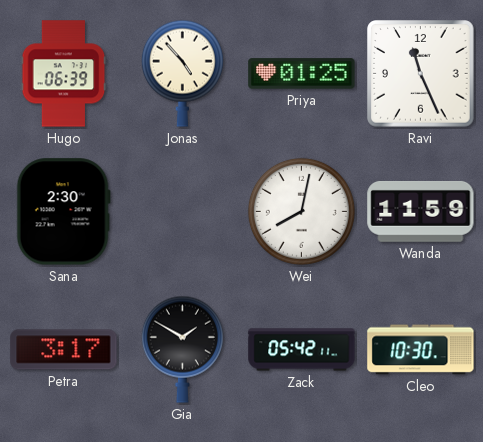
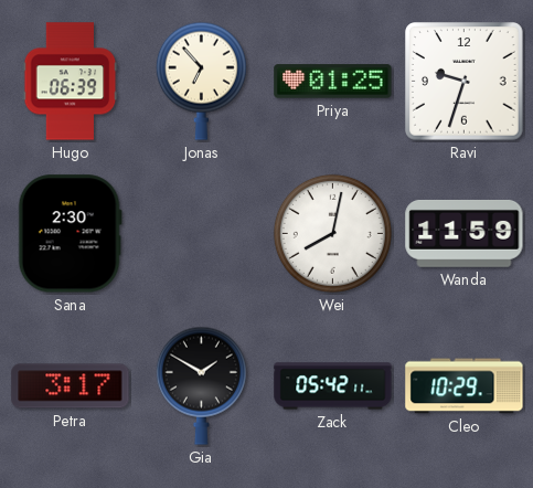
Jonas: 4:53 -> 6:53
Ravi: 11:26 -> 9:33
Cleo: 10:30 -> 10:29
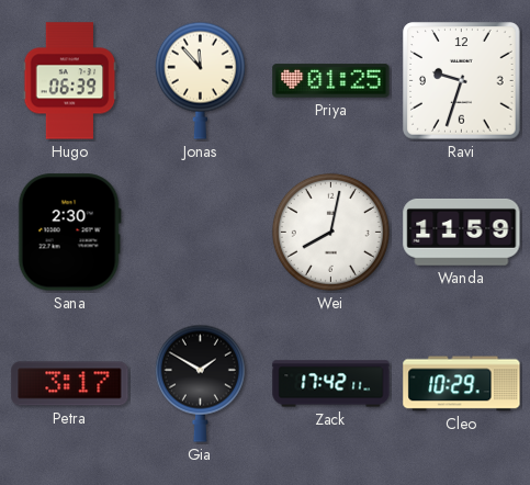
Jonas: 6:53 -> 11:53
Zack: 05:42 -> 17:42
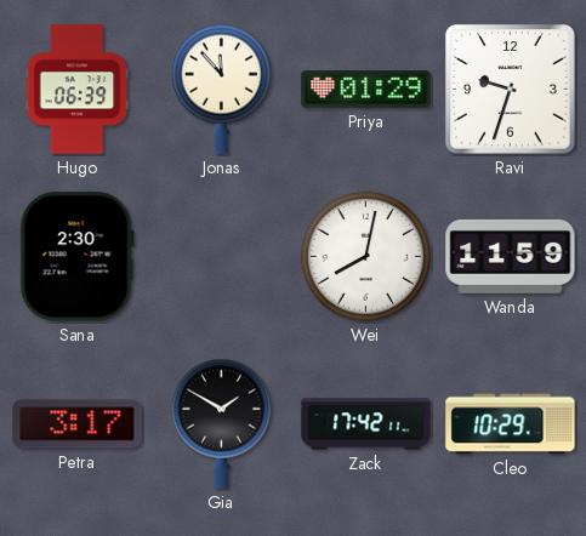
Priya: 01:25 -> 01:29
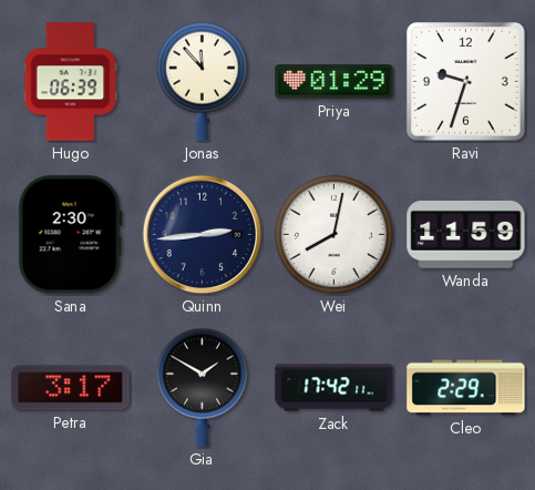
Quinn: none -> 2:44
Cleo: 10:29 -> 2:29
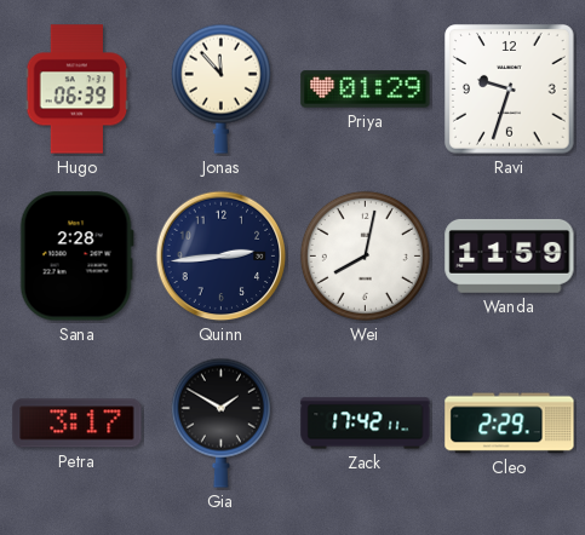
Sana: 2:30 -> 2:28
